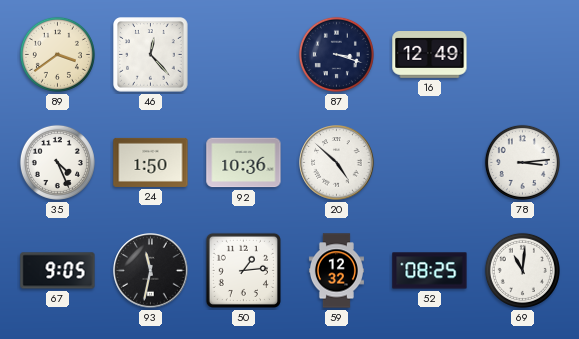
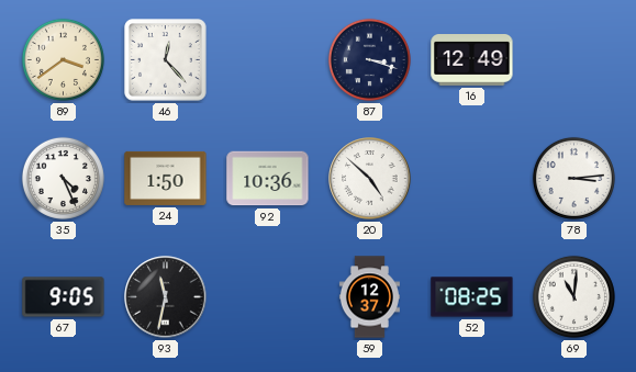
50: 1:14 -> none
59: 12:32 -> 12:37
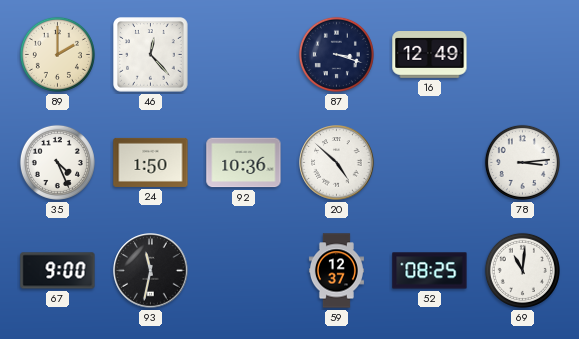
89: 3:39 -> 2:00
67: 9:05 -> 9:00
